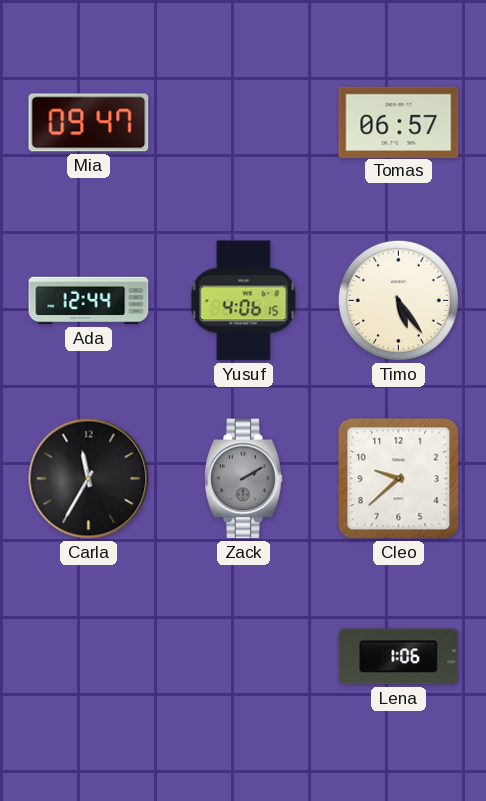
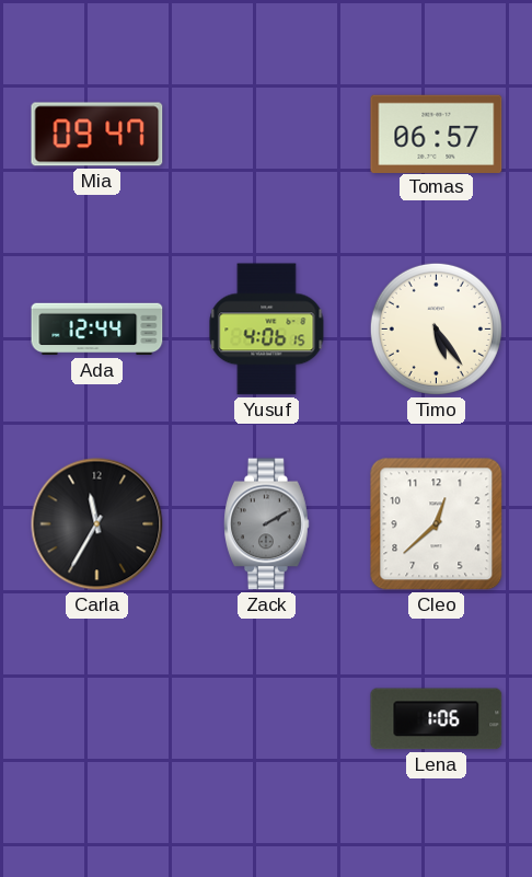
Cleo: 9:38 -> 12:38
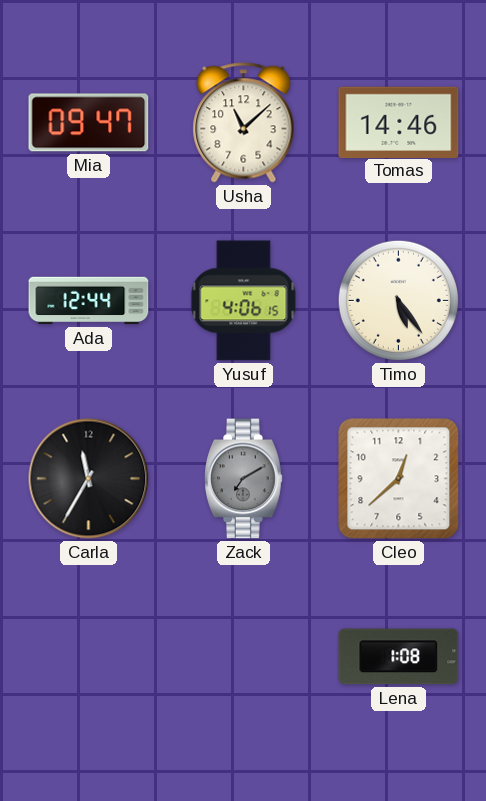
Usha: none -> 11:08
Tomas: 06:57 -> 14:46
Zack: 2:10 -> 7:10
Lena: 1:06 -> 1:08
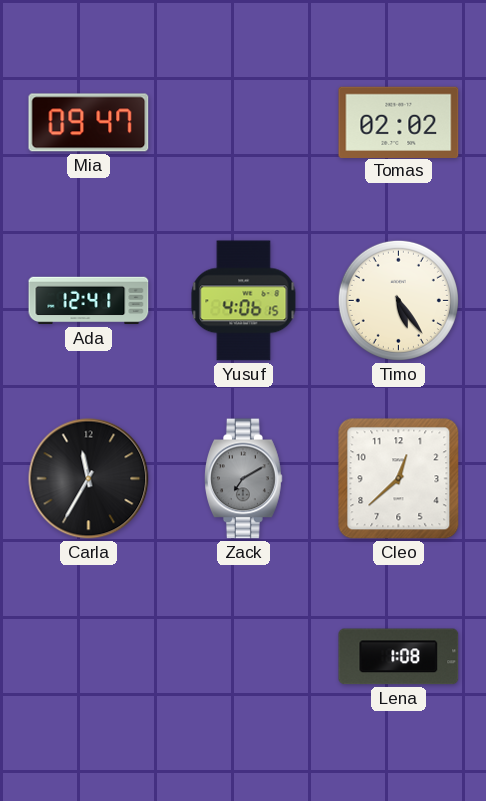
Usha: 11:08 -> none
Tomas: 14:46 -> 02:02
Ada: 12:44 -> 12:41
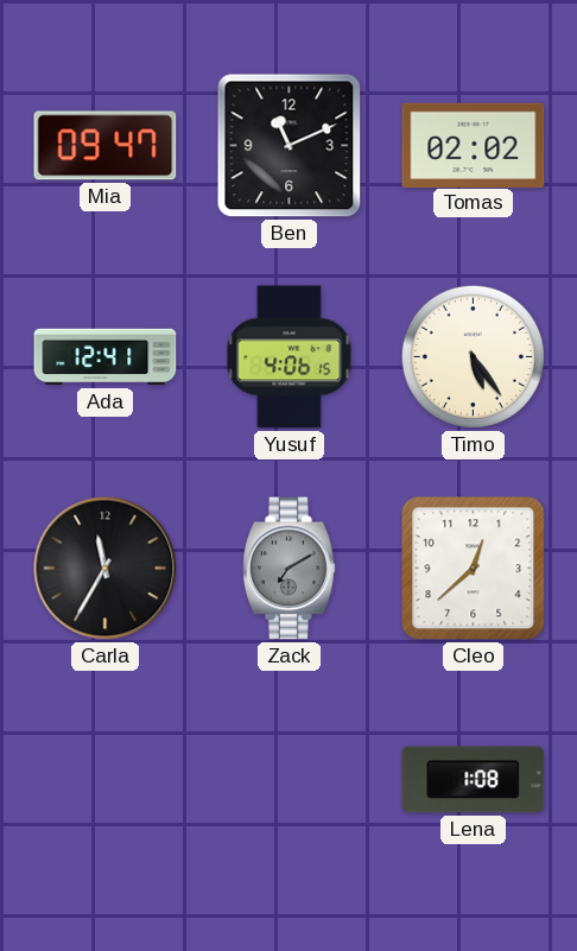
Ben: none -> 11:11
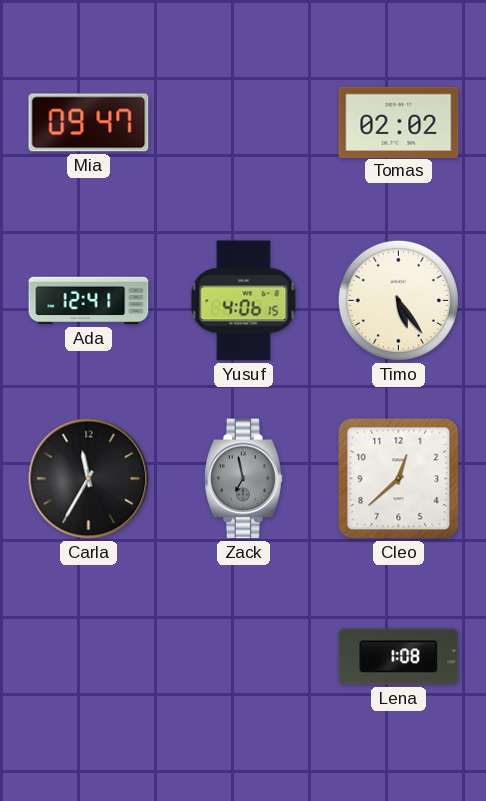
Ben: 11:11 -> none
Zack: 7:10 -> 6:58
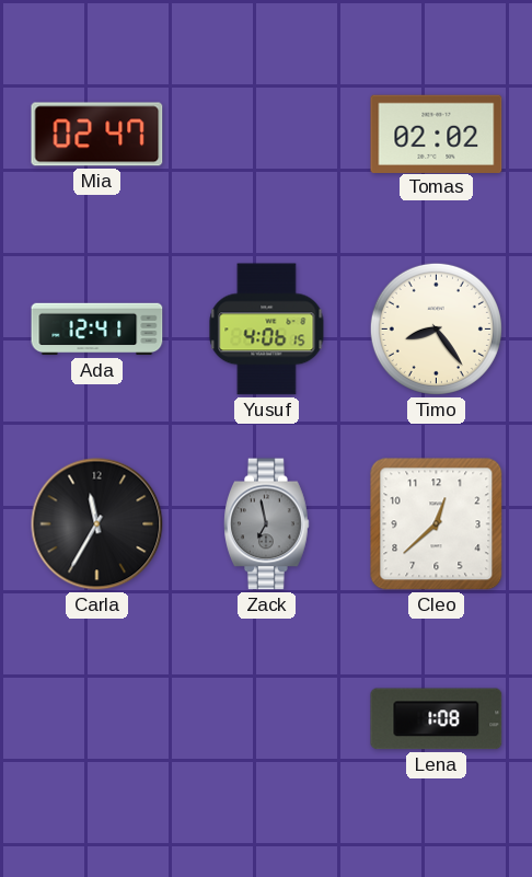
Mia: 09:47 -> 02:47
Timo: 5:24 -> 8:24
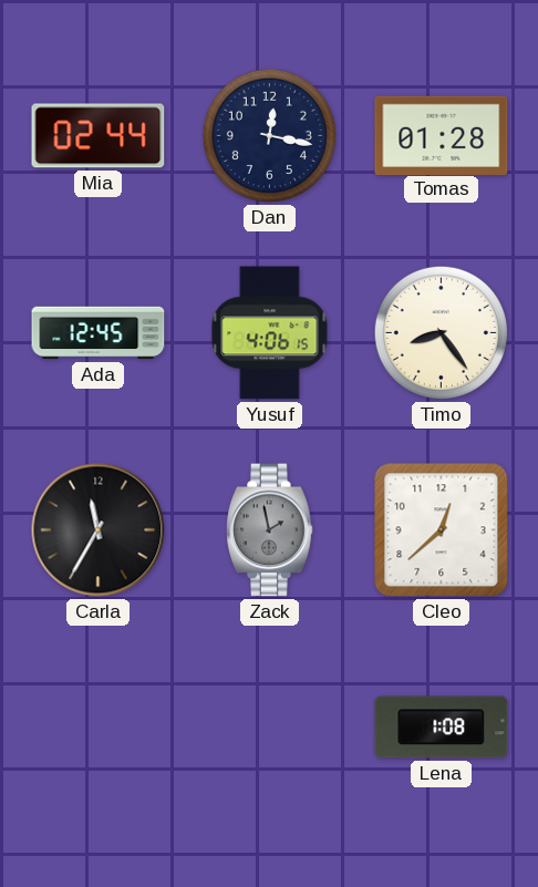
Mia: 02:47 -> 02:44
Dan: none -> 12:17
Tomas: 02:02 -> 01:28
Ada: 12:41 -> 12:45
Zack: 6:58 -> 1:58
